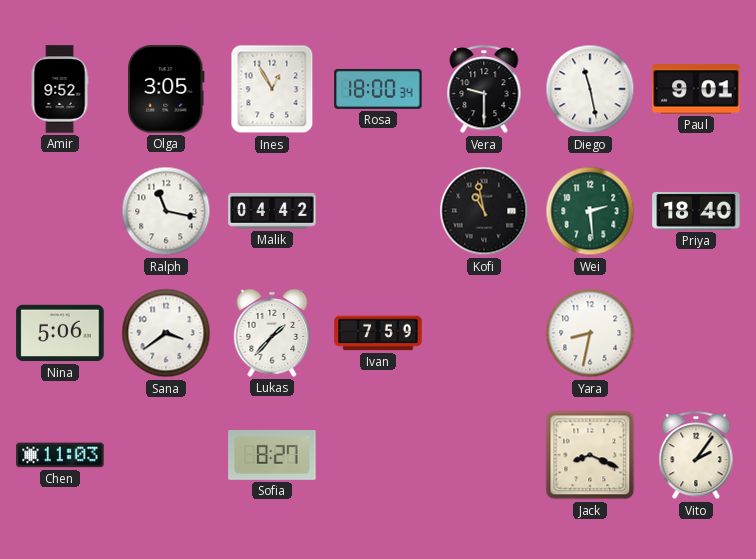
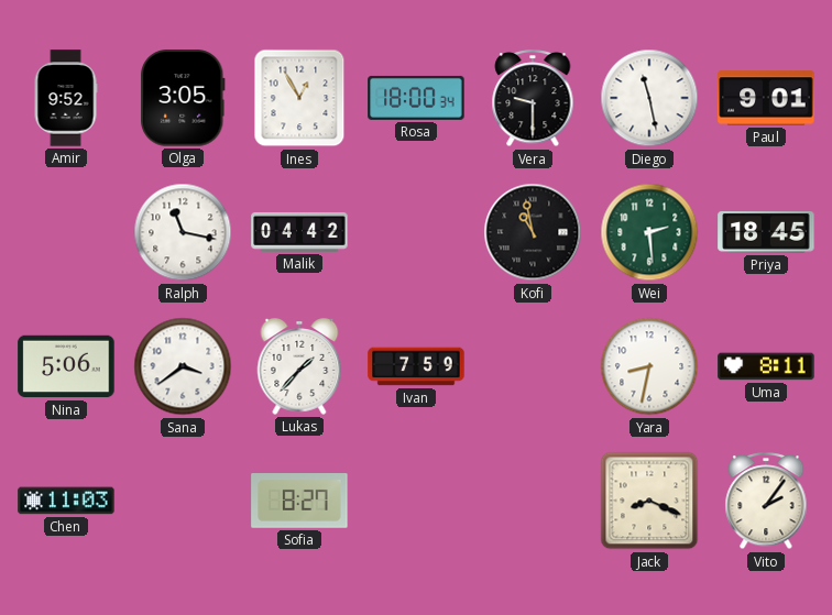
Priya: 18:40 -> 18:45
Uma: none -> 8:11
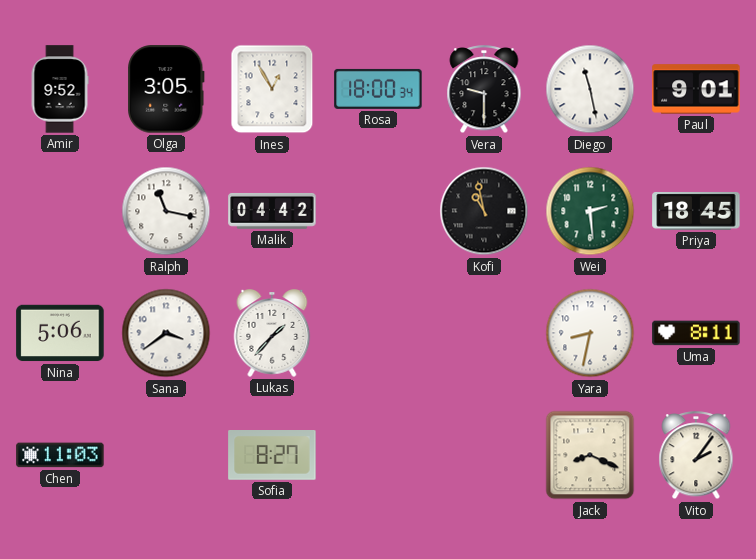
Ivan: 7:59 -> none
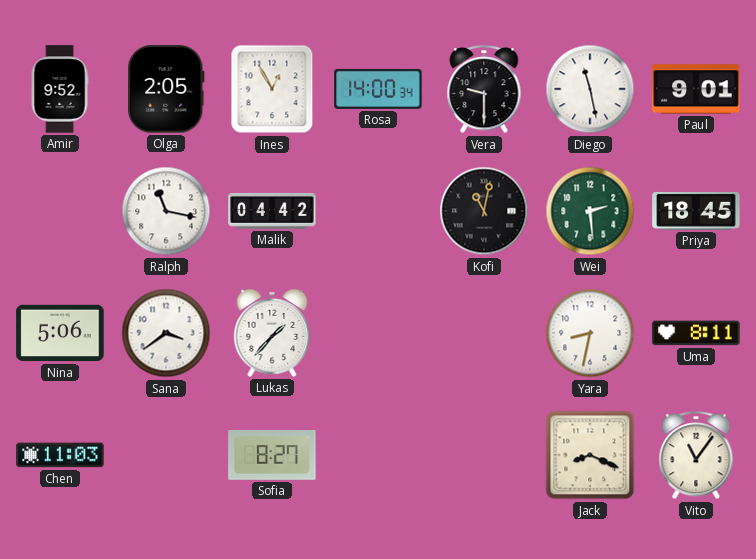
Olga: 3:05 -> 2:05
Rosa: 18:00 -> 14:00
Kofi: 10:58 -> 11:02
Vito: 2:06 -> 11:06
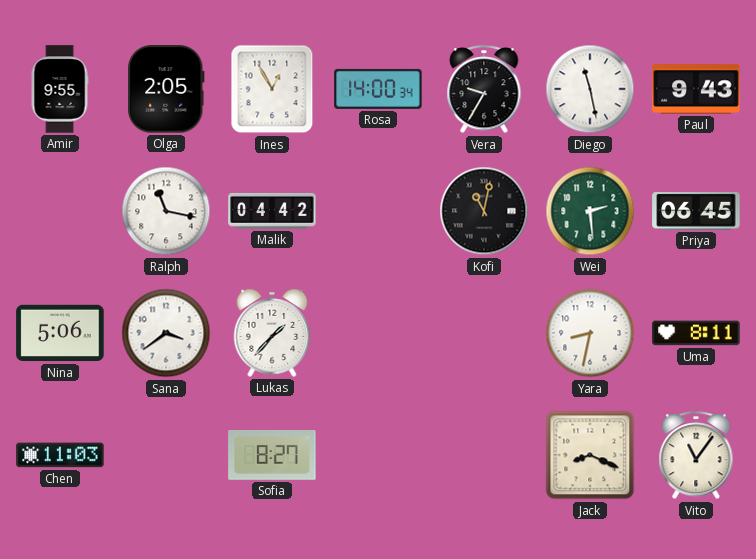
Amir: 9:52 -> 9:55
Vera: 9:30 -> 9:35
Paul: 9:01 -> 9:43
Priya: 18:45 -> 06:45
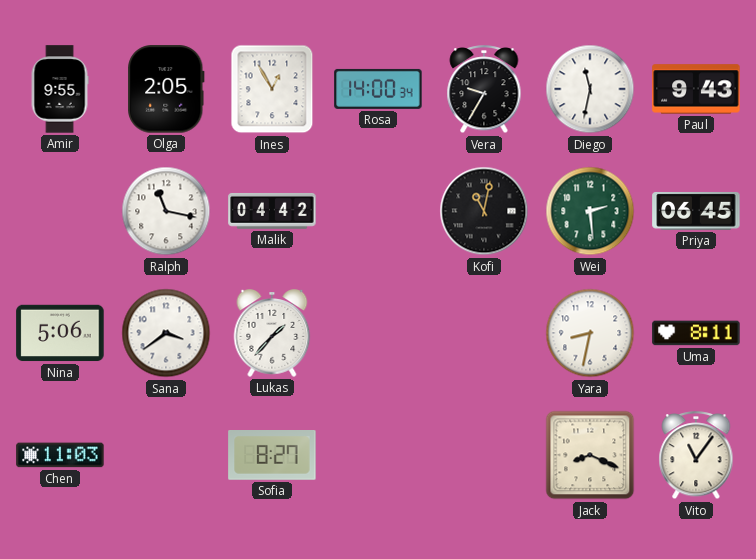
Diego: 11:28 -> 11:32
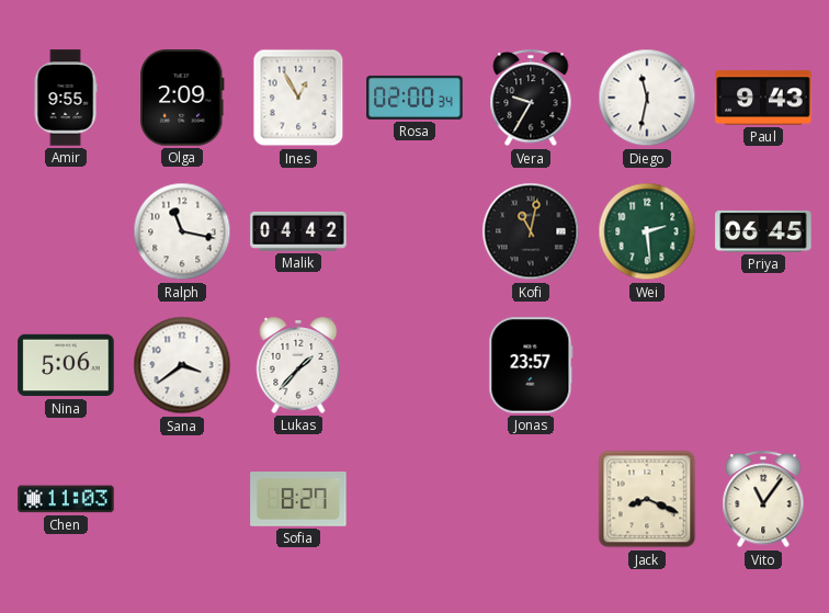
Olga: 2:05 -> 2:09
Rosa: 14:00 -> 02:00
Jonas: none -> 23:57
Yara: 8:32 -> none
Uma: 8:11 -> none
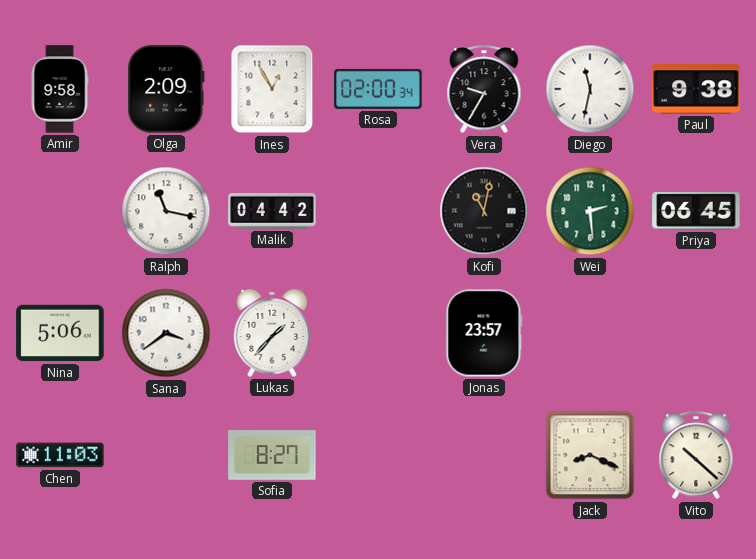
Amir: 9:55 -> 9:58
Paul: 9:43 -> 9:38
Vito: 11:06 -> 10:22
